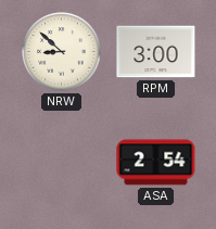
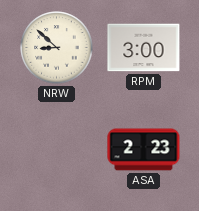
ASA: 2:54 -> 2:23
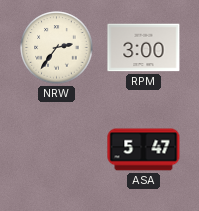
NRW: 8:52 -> 2:36
ASA: 2:23 -> 5:47
